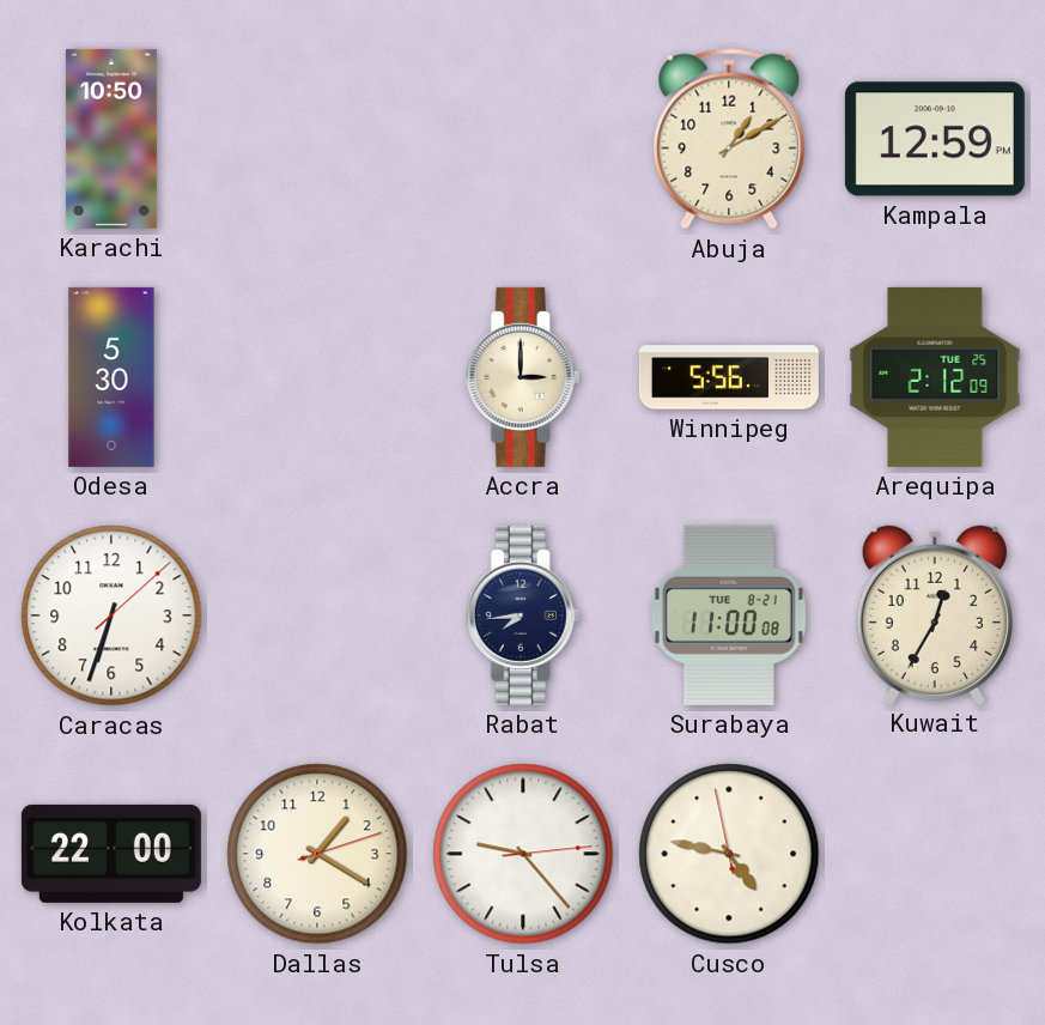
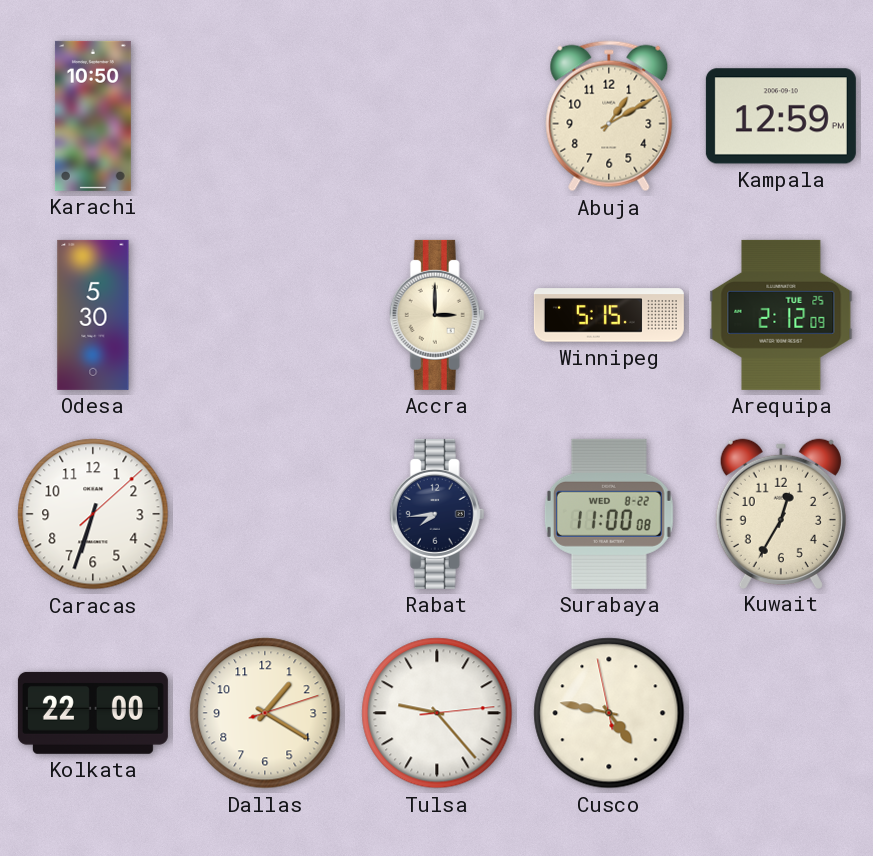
Winnipeg: 5:56 -> 5:15
Surabaya date: TUE 8-21 -> WED 8-22
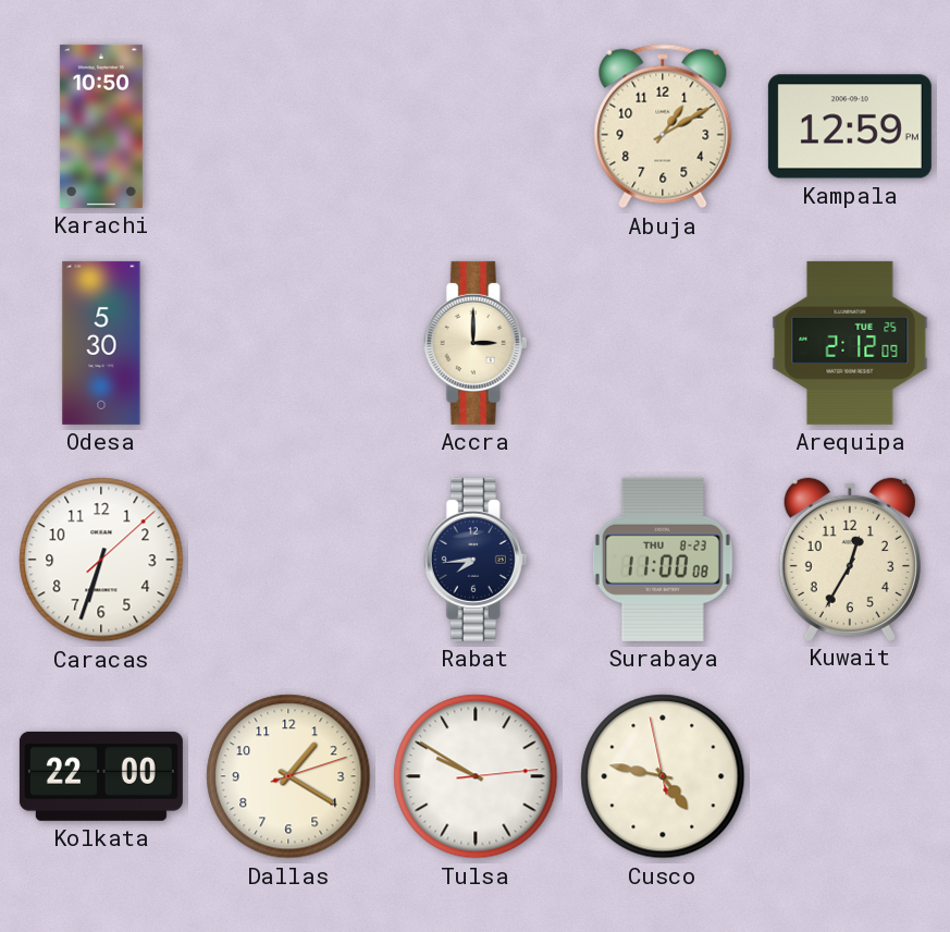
Winnipeg: 5:15 -> none
Surabaya date: WED 8-22 -> THU 8-23
Tulsa: 9:23 -> 9:50
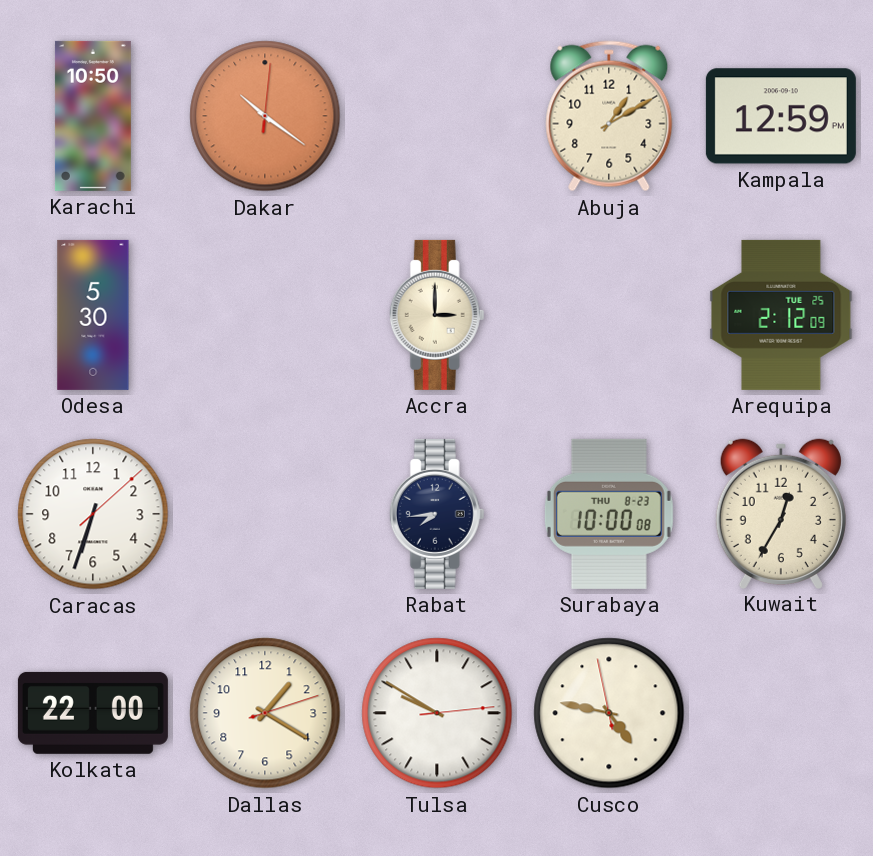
Dakar: none -> 10:21
Surabaya: 11:00 -> 10:00
